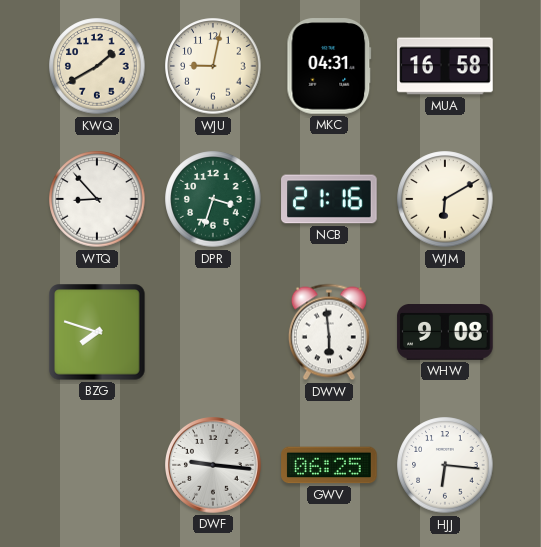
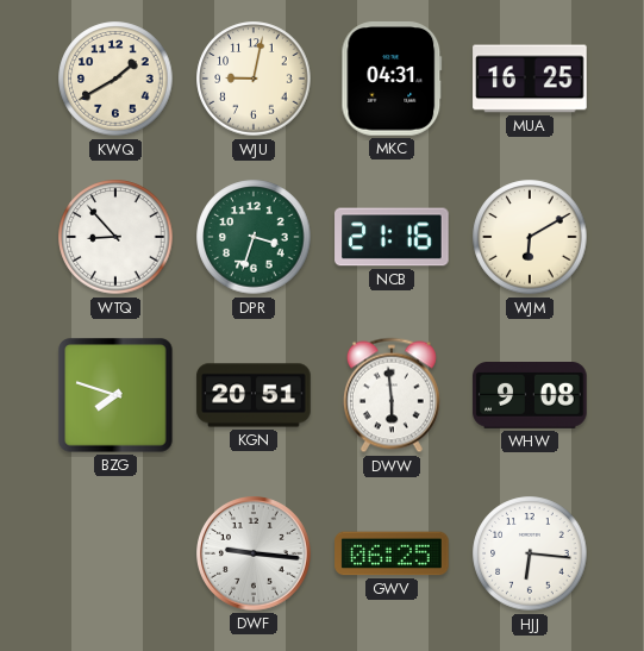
MUA: 16:58 -> 16:25
KGN: none -> 20:51
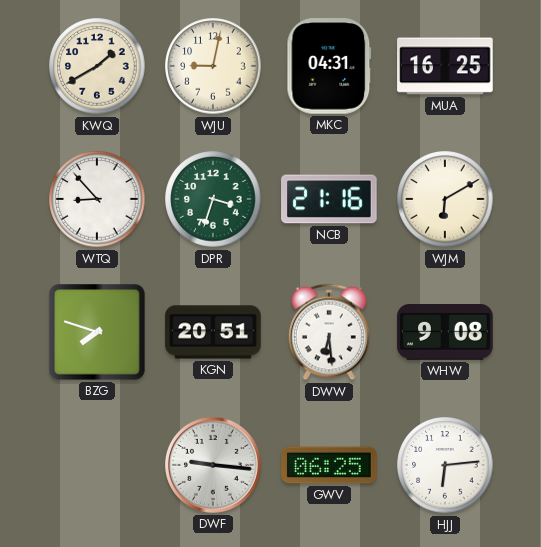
DWW: 5:59 -> 6:29
HJJ: 6:16 -> 6:14
